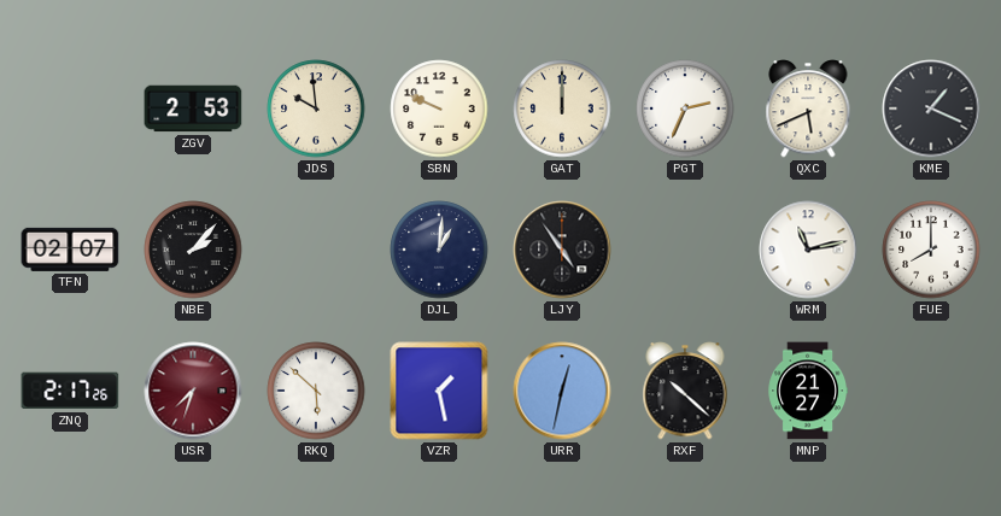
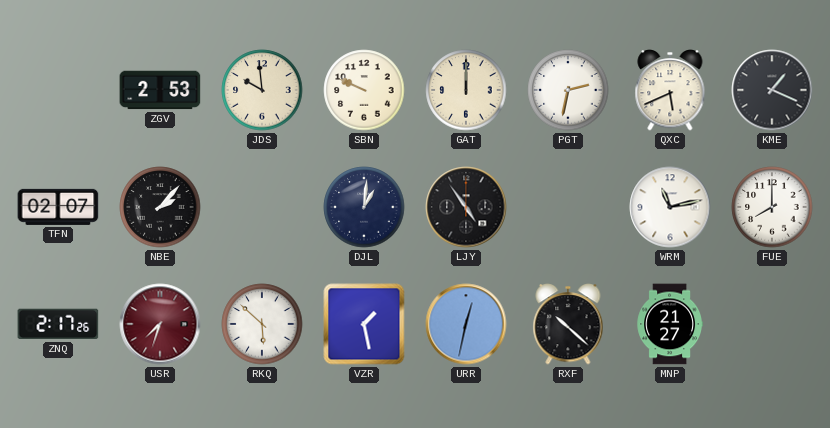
PGT: 2:34 -> 2:32
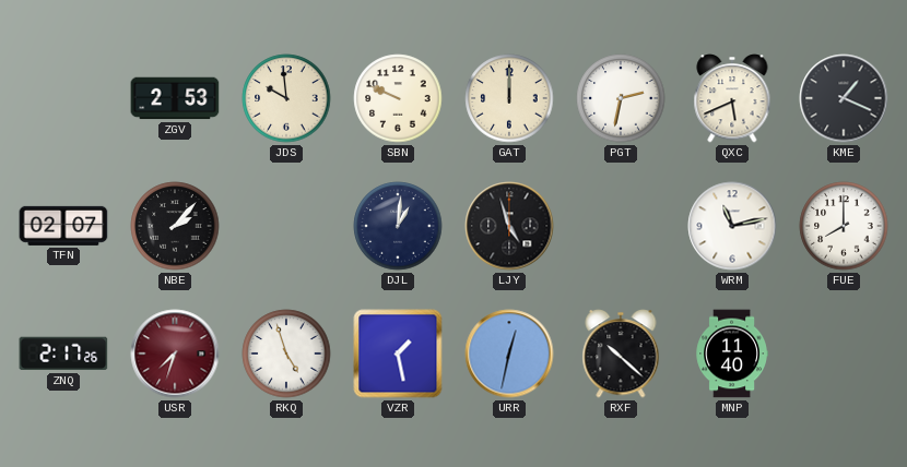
LJY: 4:54 -> 4:57
RKQ: 5:52 -> 4:57
MNP: 21:27 -> 11:40
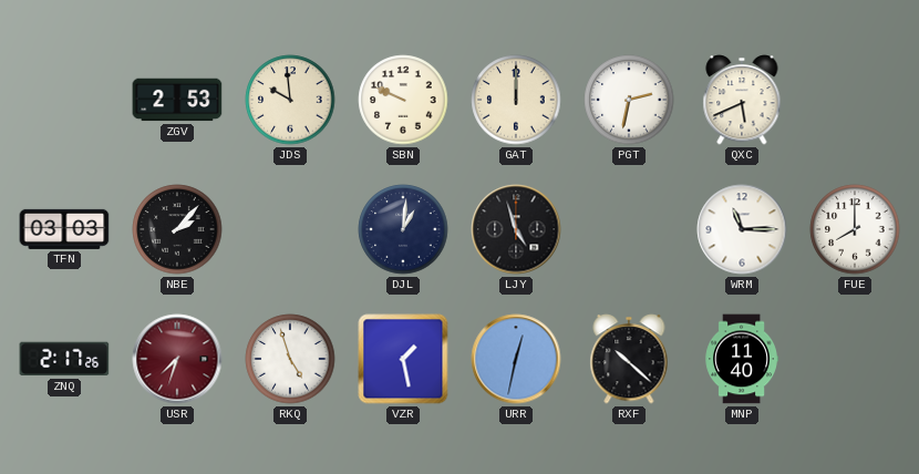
KME: 1:19 -> none
TFN: 02:07 -> 03:03
WRM: 11:13 -> 11:15
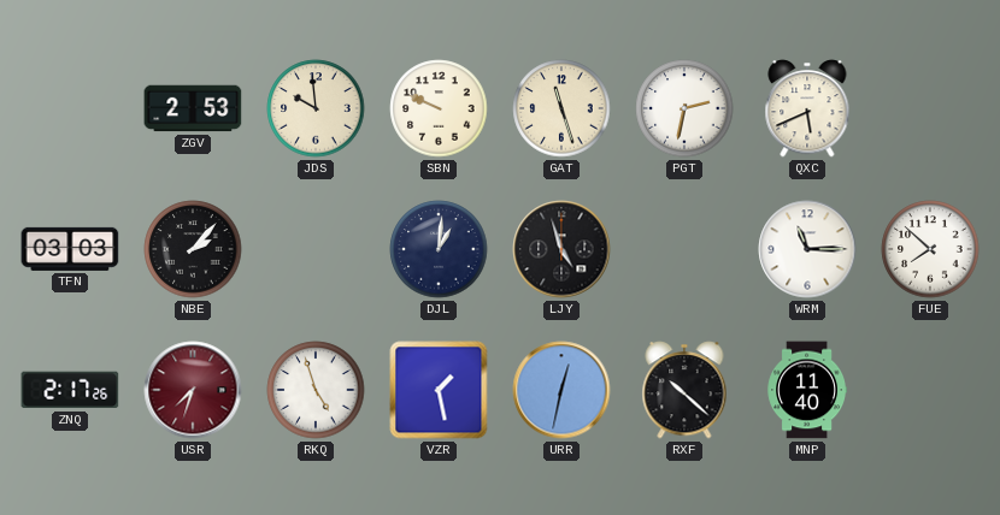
GAT: 12:00 -> 11:27
FUE: 8:00 -> 7:52
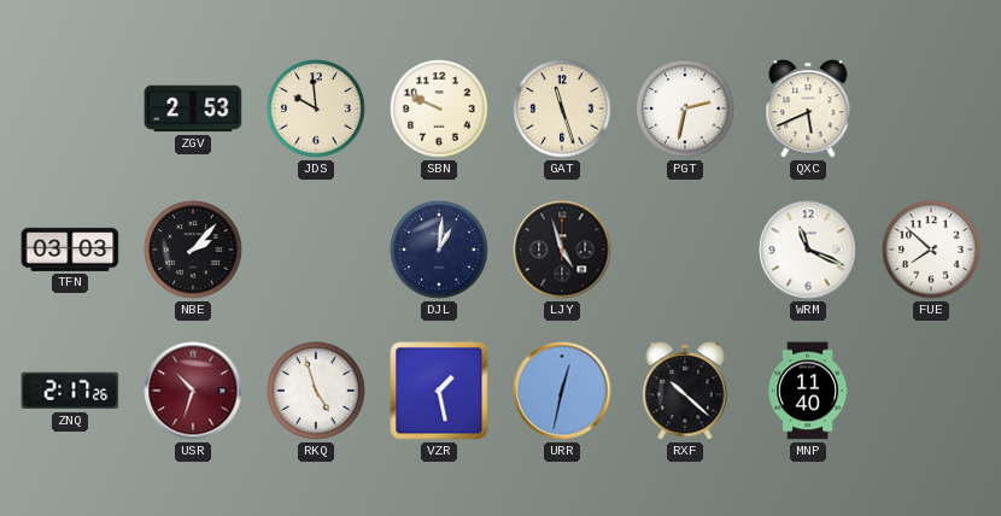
WRM: 11:15 -> 11:19
USR: 7:33 -> 10:33
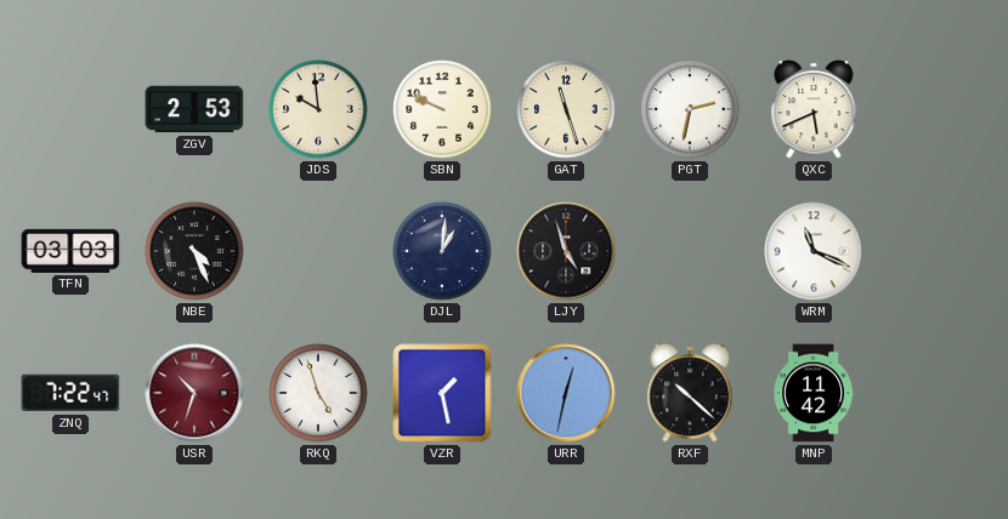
NBE: 2:07 -> 4:26
FUE: 7:52 -> none
ZNQ: 2:17 -> 7:22
MNP: 11:40 -> 11:42
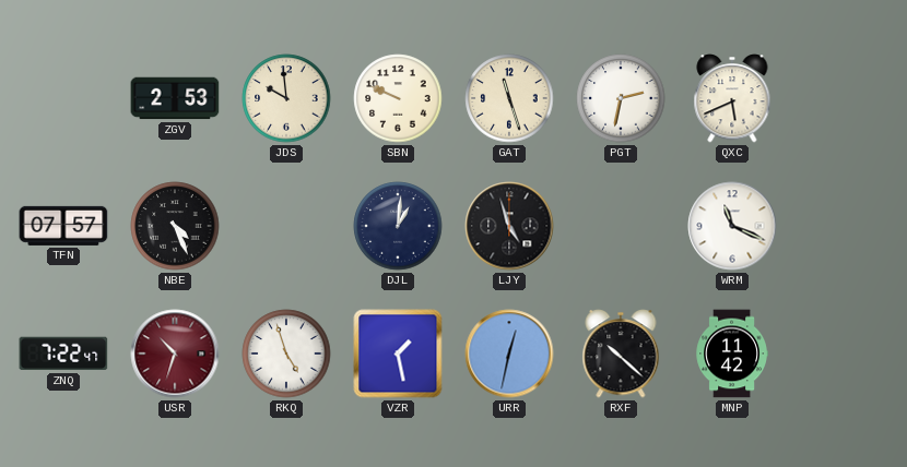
TFN: 03:03 -> 07:57
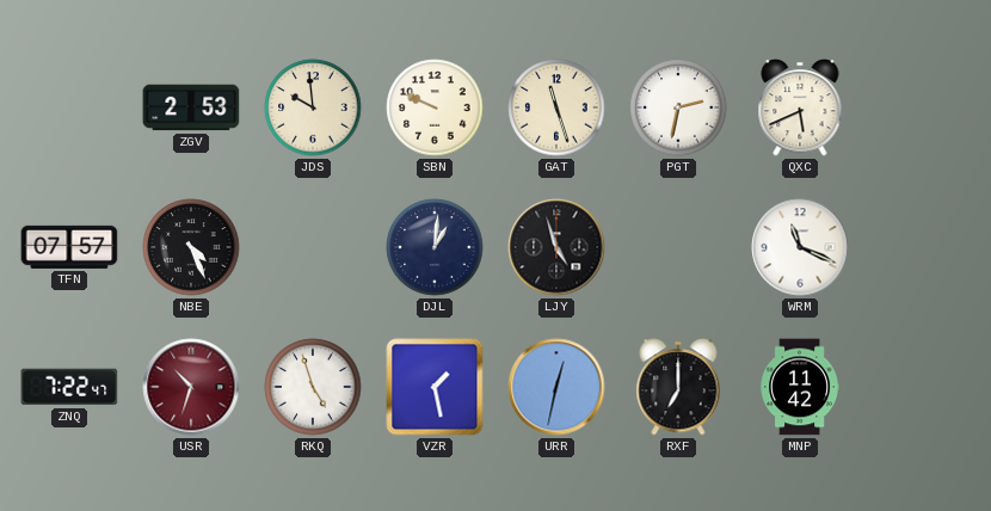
RXF: 10:22 -> 7:00
